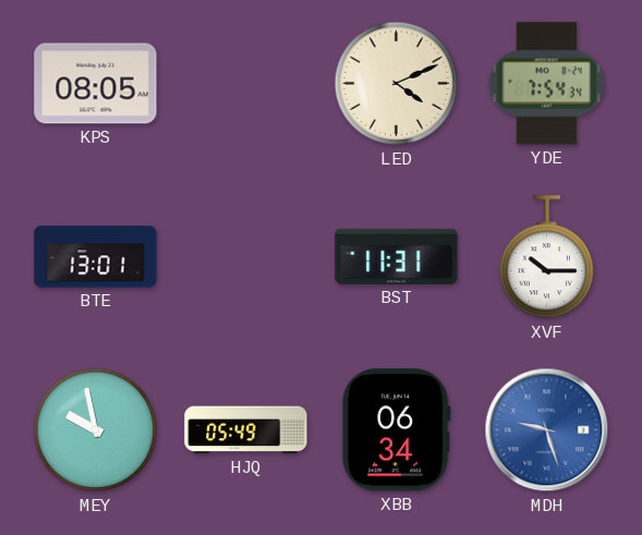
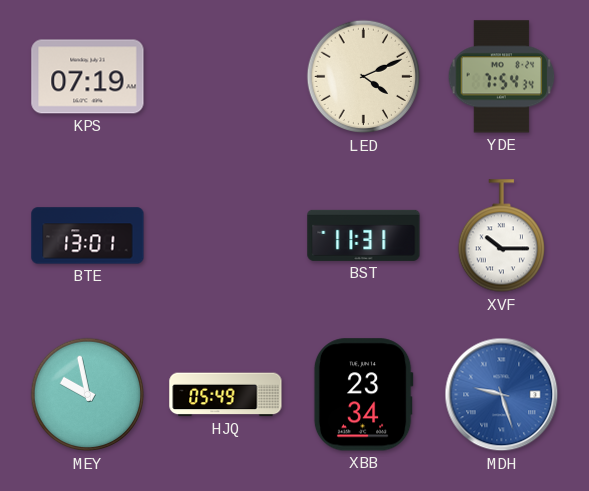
KPS: 08:05 -> 07:19
XBB: 06:34 -> 23:34
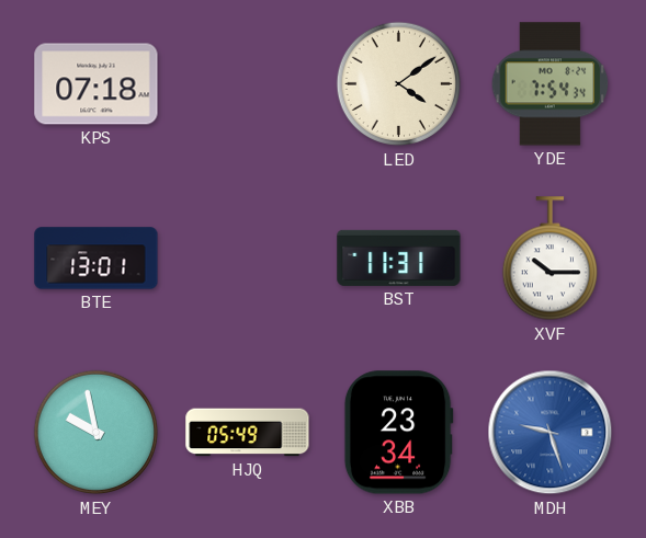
KPS: 07:19 -> 07:18
LED: 4:11 -> 4:09
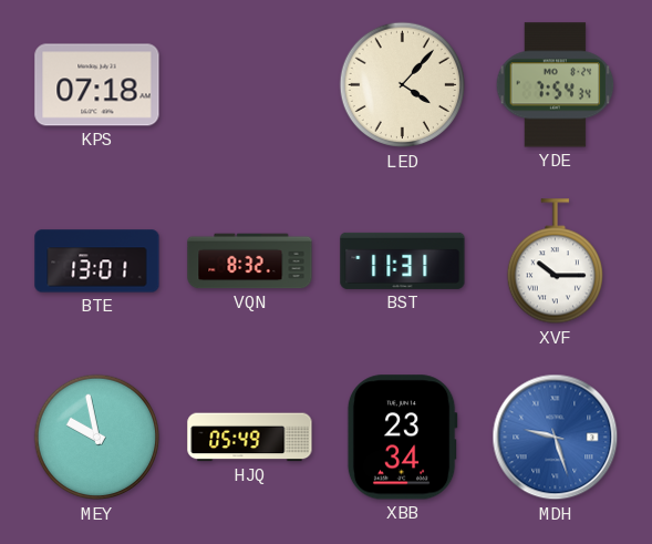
LED: 4:09 -> 4:07
VQN: none -> 8:32
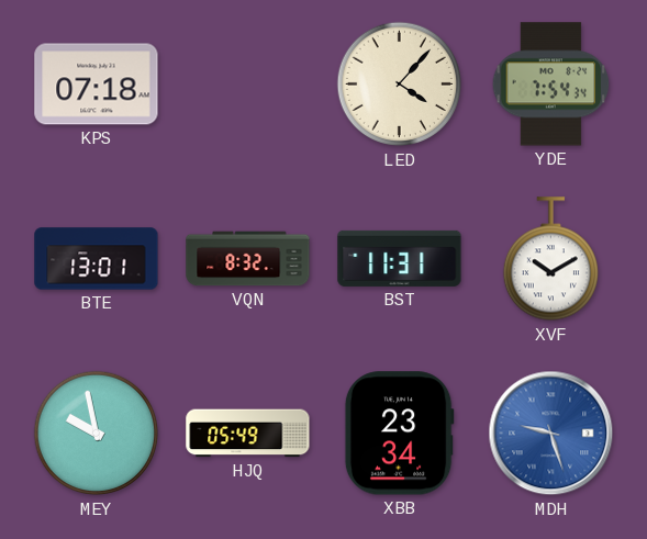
XVF: 10:15 -> 10:10
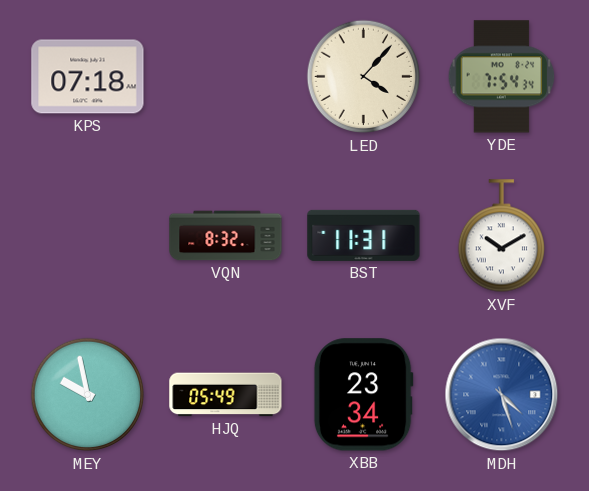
BTE: 13:01 -> none
MDH: 9:27 -> 4:27
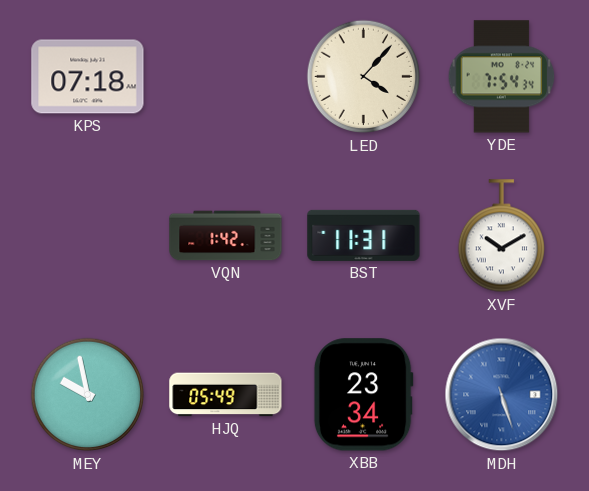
VQN: 8:32 -> 1:42
MDH: 4:27 -> 5:27
